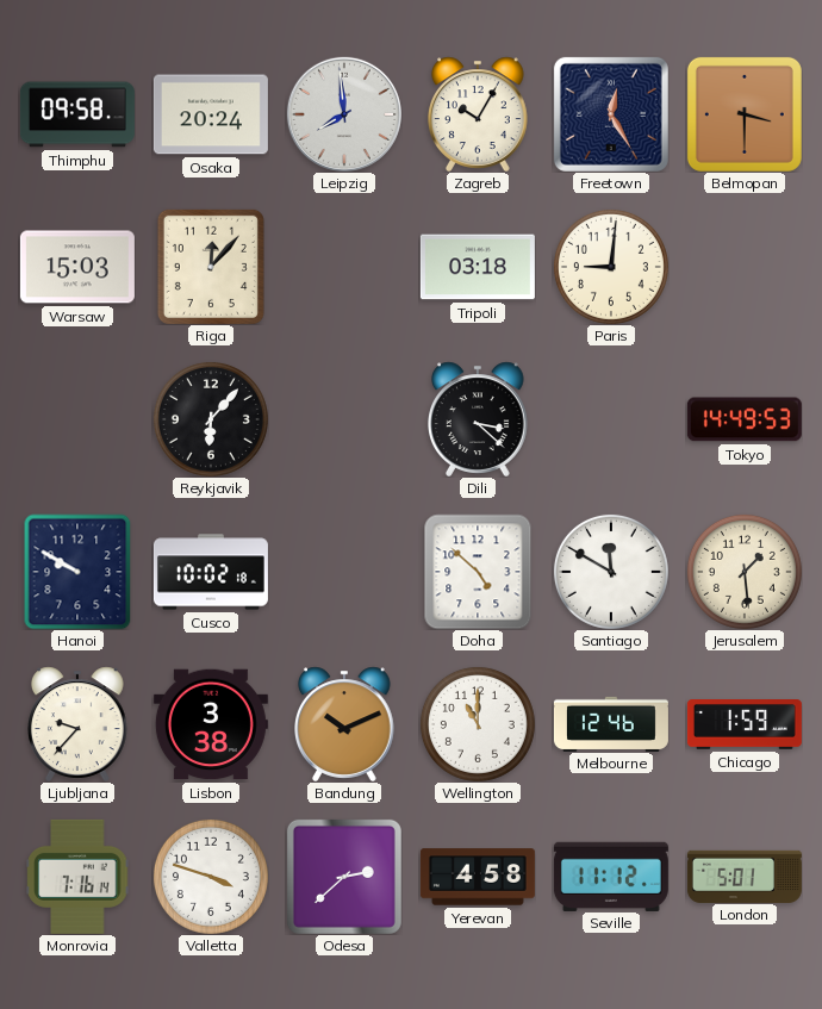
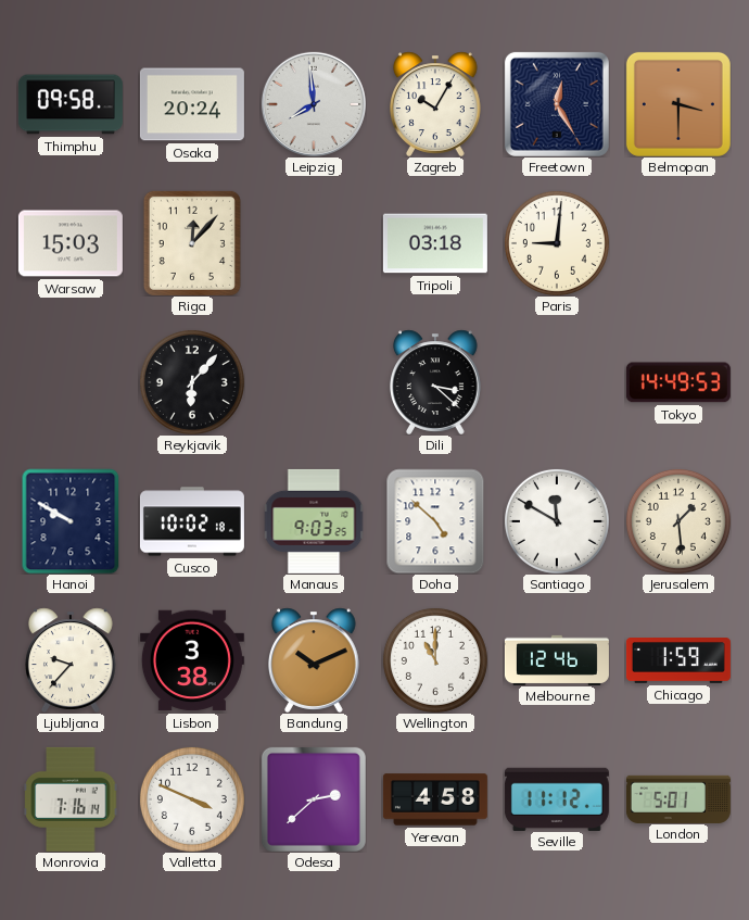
Manaus: none -> 9:03
Valletta: 3:48 -> 3:49
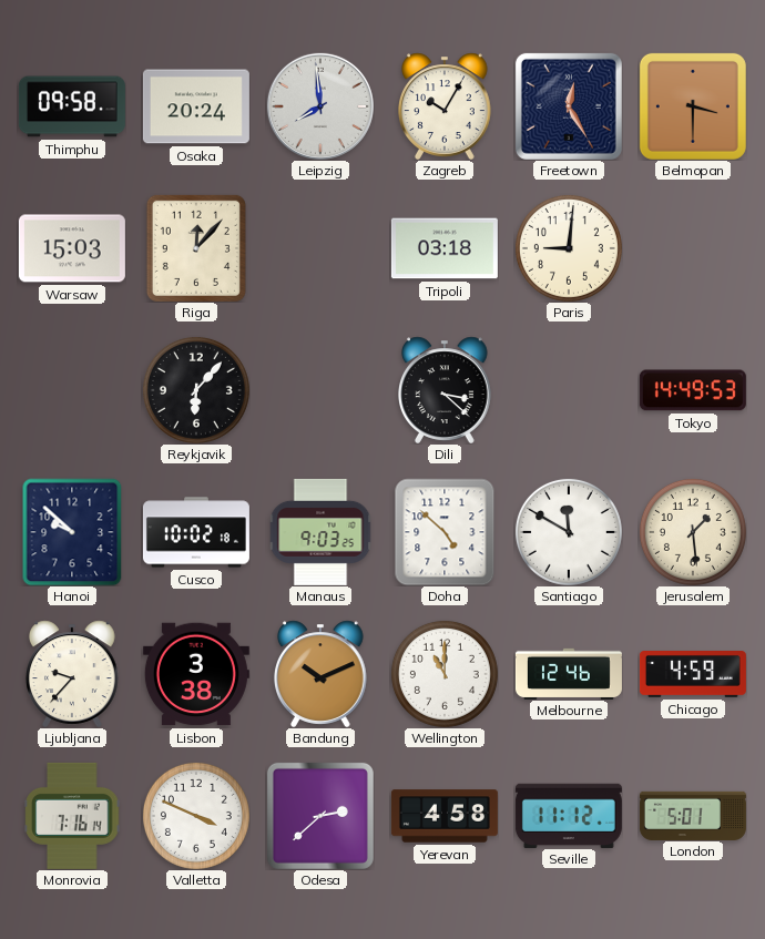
Hanoi: 9:50 -> 9:52
Chicago: 1:59 -> 4:59
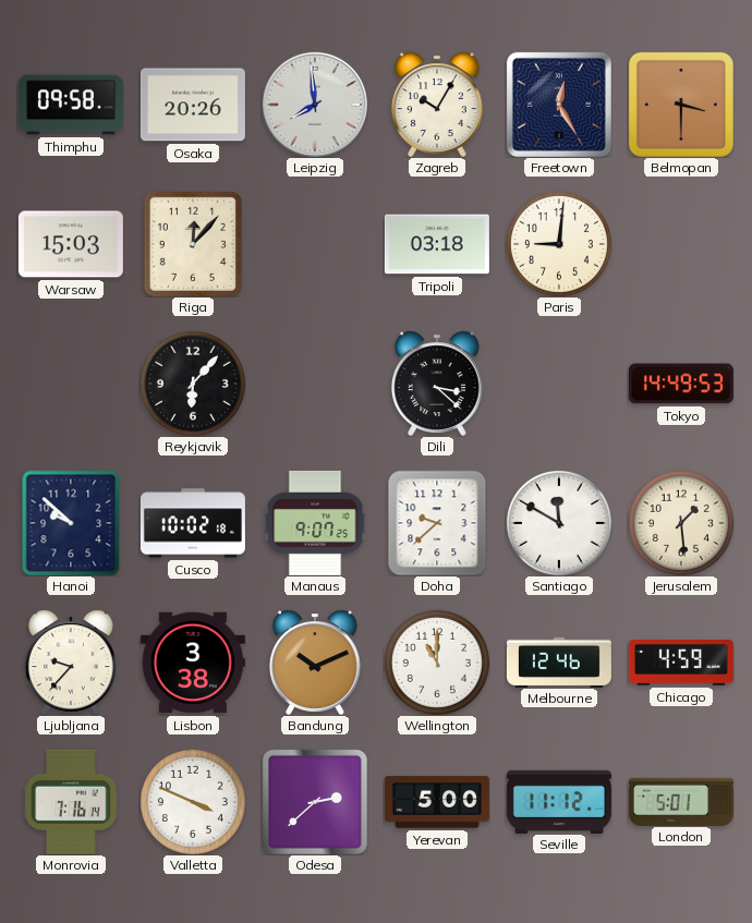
Osaka: 20:24 -> 20:26
Manaus: 9:03 -> 9:07
Doha: 4:52 -> 9:38
Yerevan: 4:58 -> 5:00
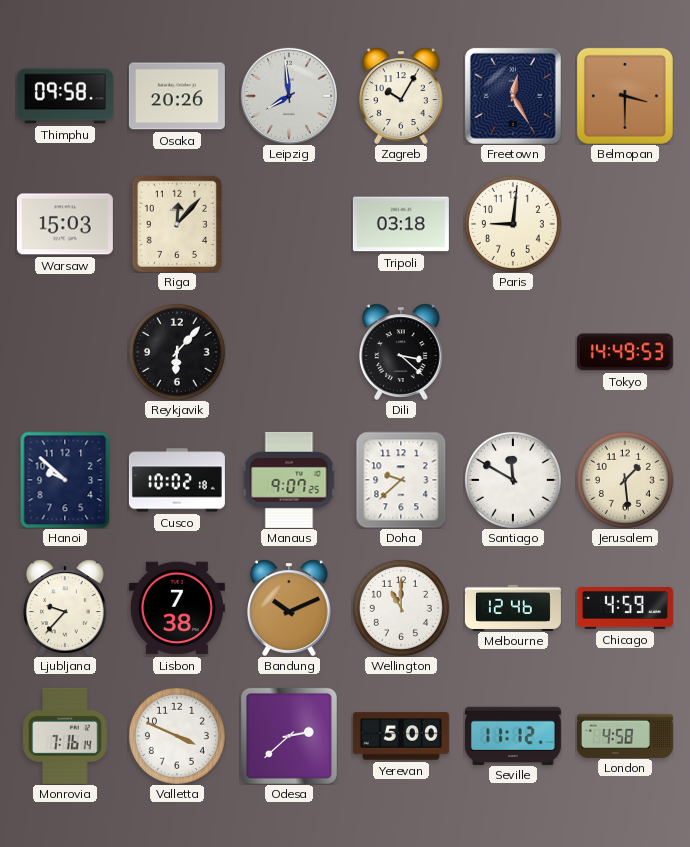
Lisbon: 3:38 -> 7:38
London: 5:01 -> 4:58
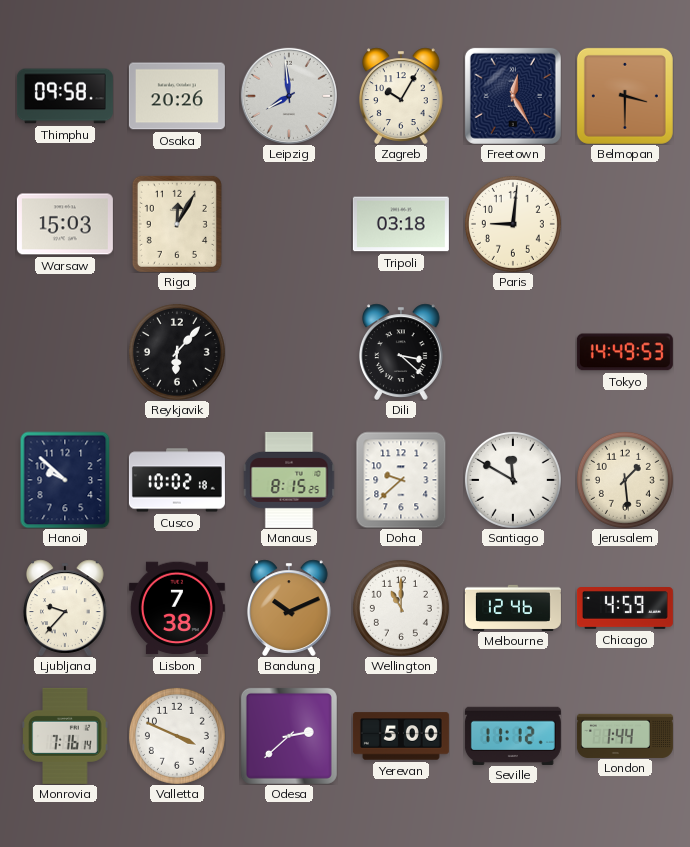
Riga: 12:07 -> 12:05
Manaus: 9:07 -> 8:15
London: 4:58 -> 1:44
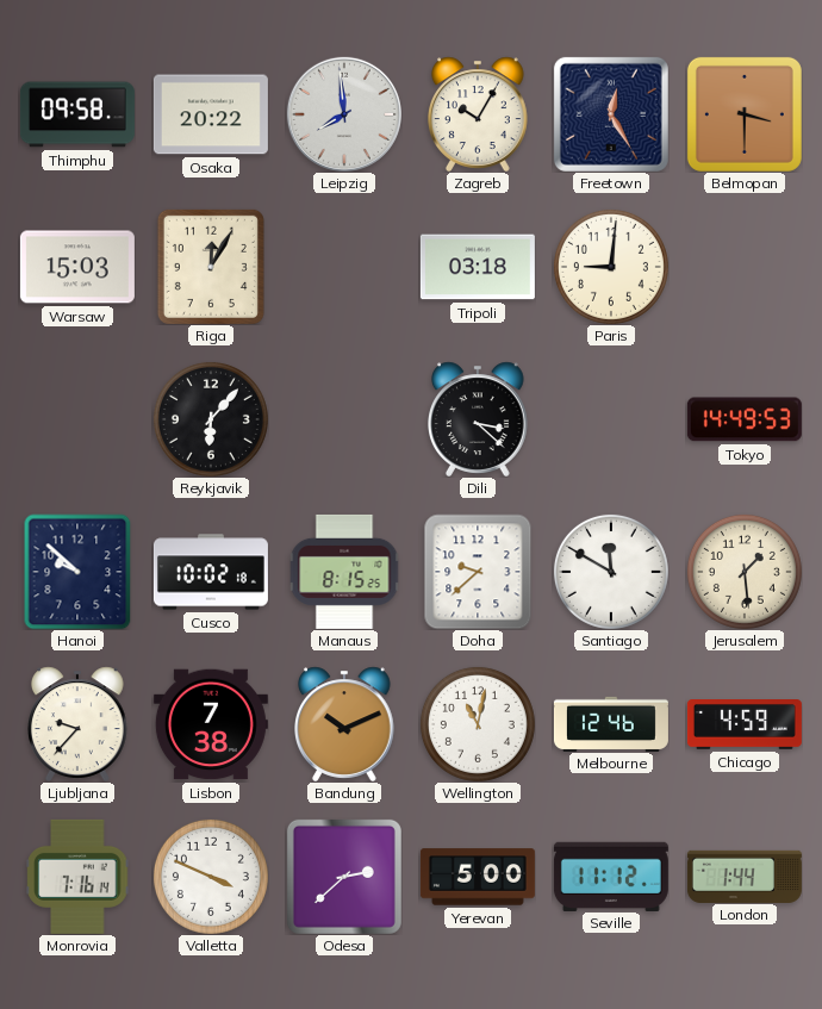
Osaka: 20:26 -> 20:22
Wellington: 11:00 -> 11:02
